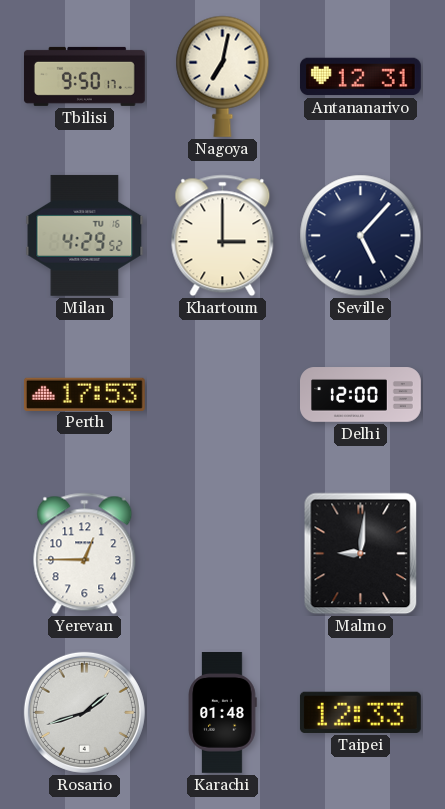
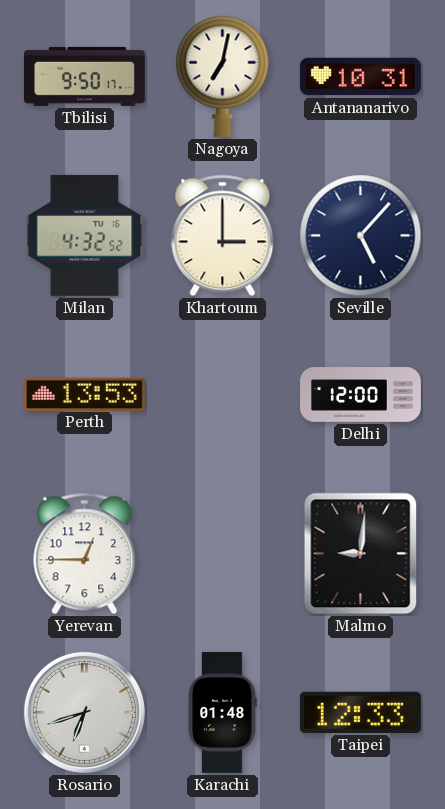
Antananarivo: 12:31 -> 10:31
Milan: 4:29 -> 4:32
Perth: 17:53 -> 13:53
Rosario: 1:42 -> 6:42
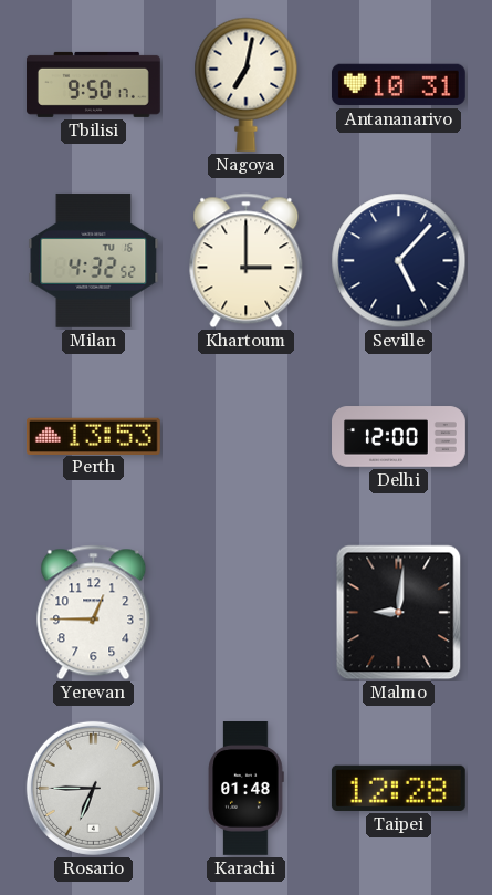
Rosario: 6:42 -> 6:45
Taipei: 12:33 -> 12:28
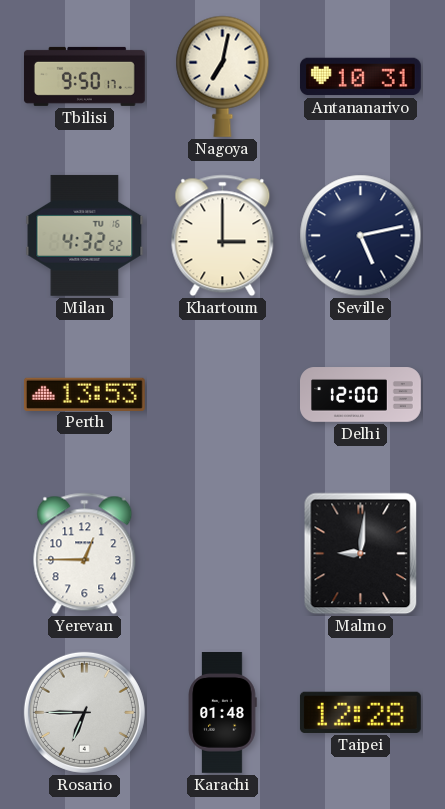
Seville: 5:07 -> 5:13
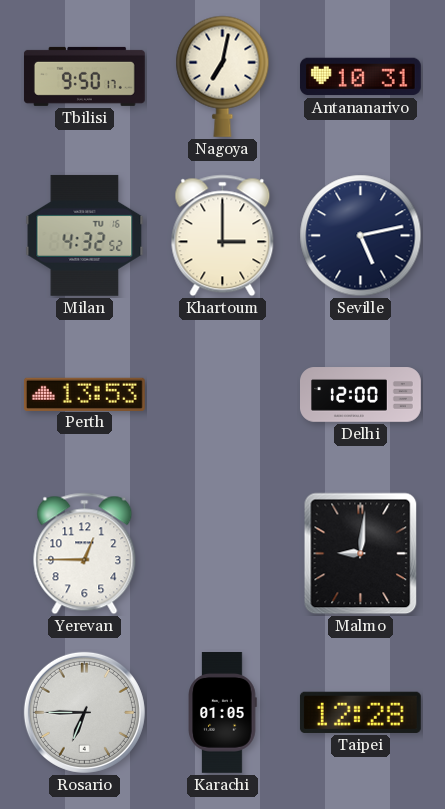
Karachi: 01:48 -> 01:05
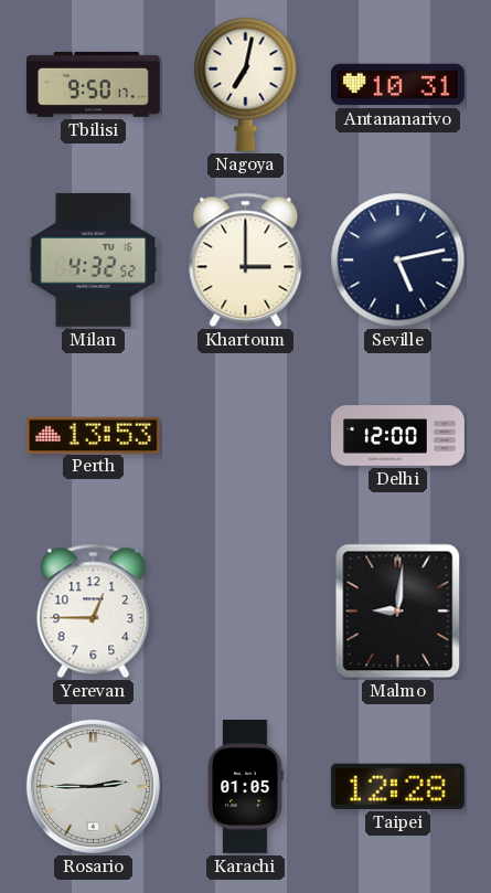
Rosario: 6:45 -> 2:45
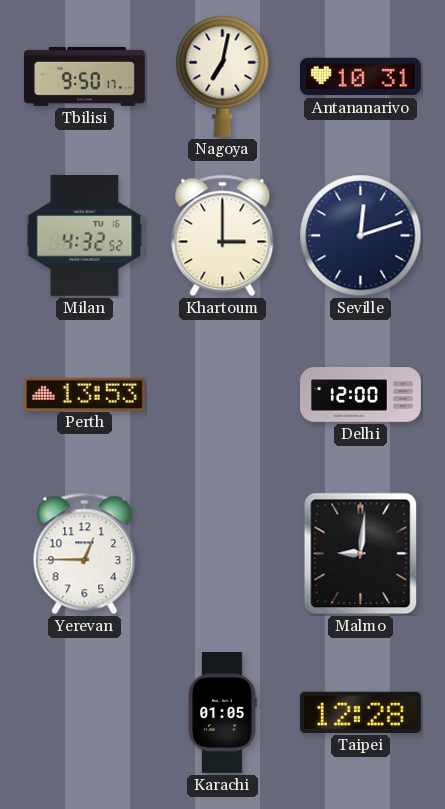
Seville: 5:13 -> 12:12
Rosario: 2:45 -> none
